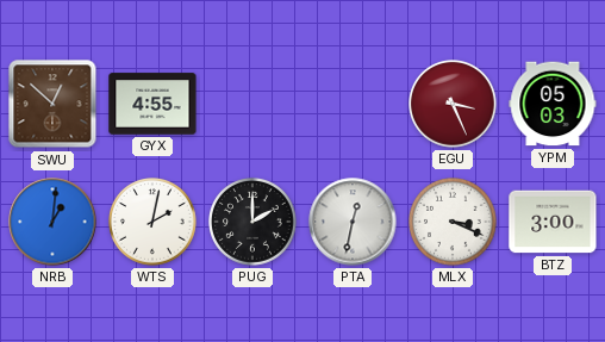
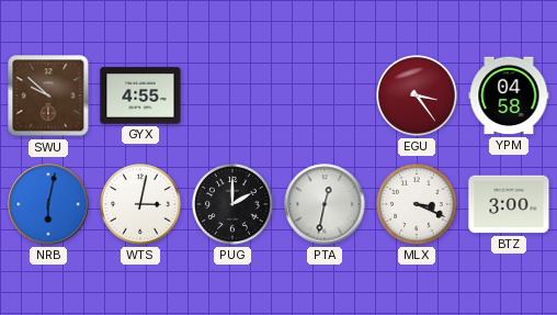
SWU: 12:52 -> 9:52
EGU: 3:26 -> 3:24
YPM: 05:03 -> 04:58
NRB: 1:01 -> 6:02
WTS: 2:02 -> 3:02
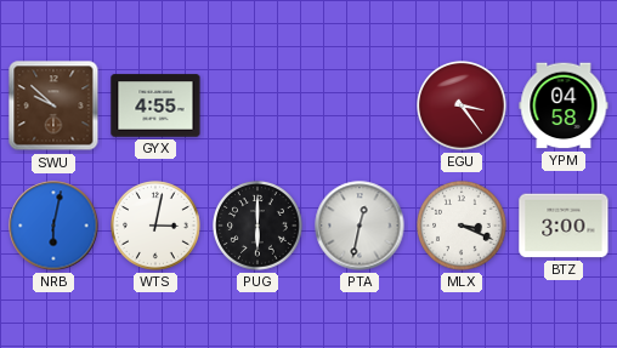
PUG: 2:00 -> 6:00
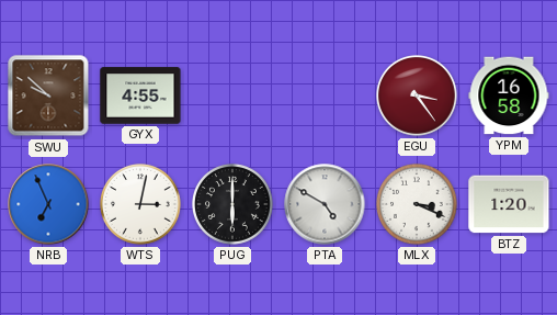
YPM: 04:58 -> 16:58
NRB: 6:02 -> 6:56
PTA: 12:32 -> 4:50
BTZ: 3:00 -> 1:20
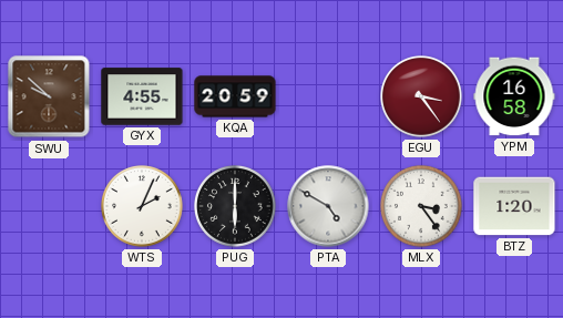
KQA: none -> 20:59
NRB: 6:56 -> none
WTS: 3:02 -> 2:04
MLX: 3:19 -> 3:24
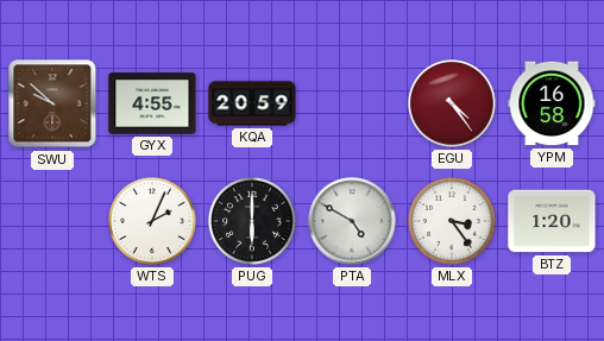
EGU: 3:24 -> 4:24
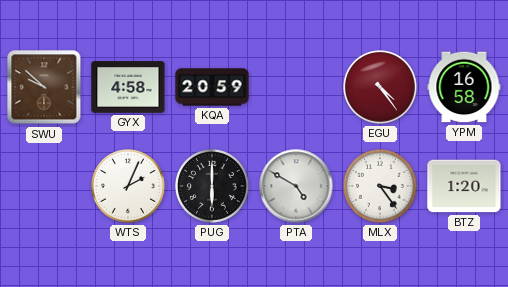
GYX: 4:55 -> 4:58
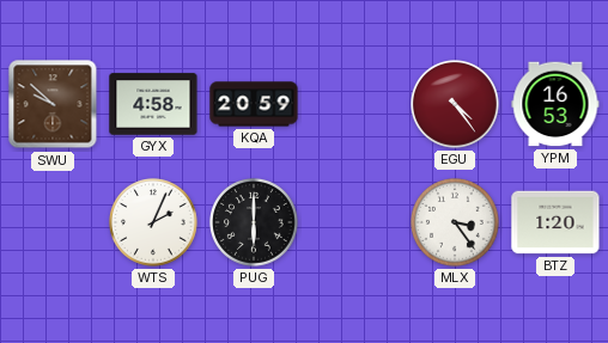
YPM: 16:58 -> 16:53
PTA: 4:50 -> none
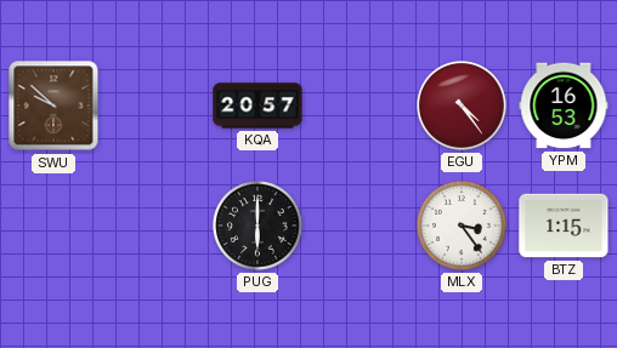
GYX: 4:58 -> none
KQA: 20:59 -> 20:57
WTS: 2:04 -> none
BTZ: 1:20 -> 1:15
